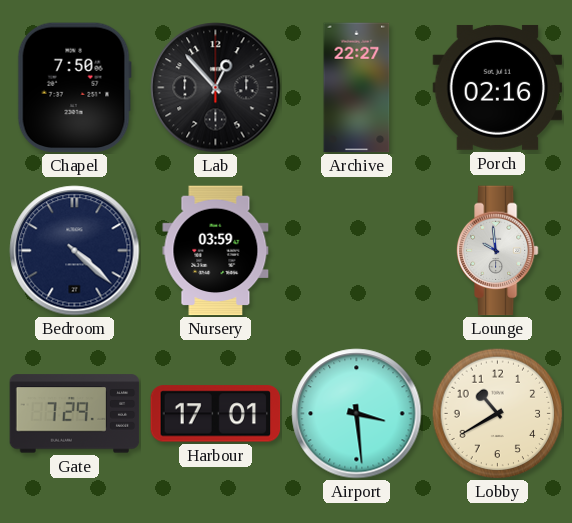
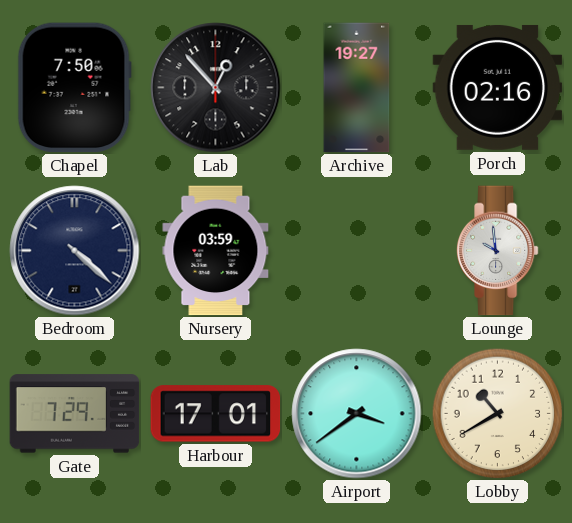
Archive: 22:27 -> 19:27
Airport: 3:29 -> 3:39
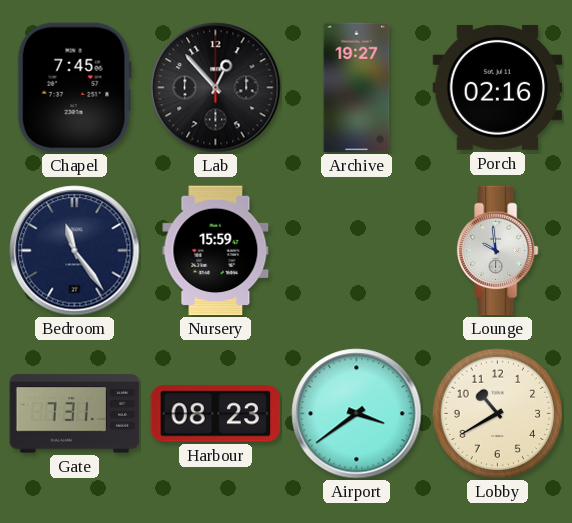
Chapel: 7:50 -> 7:45
Bedroom: 4:22 -> 11:24
Nursery: 03:59 -> 15:59
Gate: 7:29 -> 7:31
Harbour: 17:01 -> 08:23
